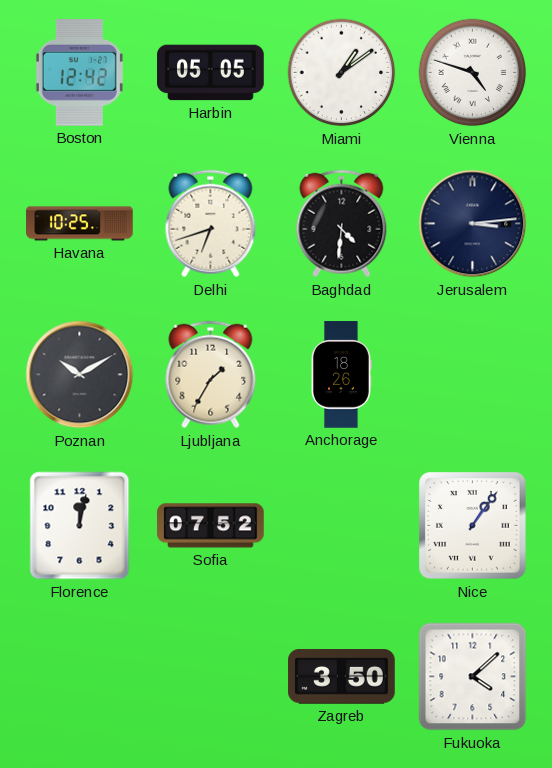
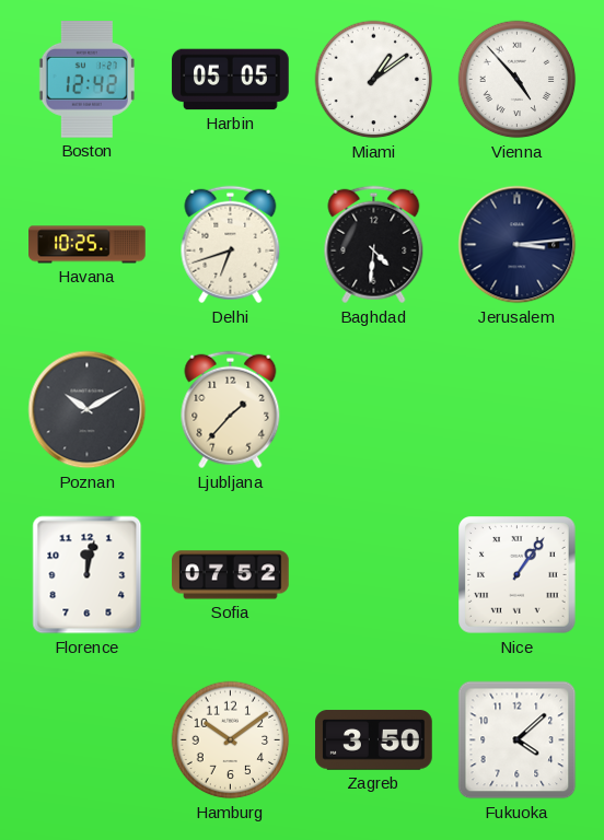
Vienna: 4:48 -> 4:53
Ljubljana: 1:35 -> 1:37
Anchorage: 18:26 -> none
Hamburg: none -> 10:09
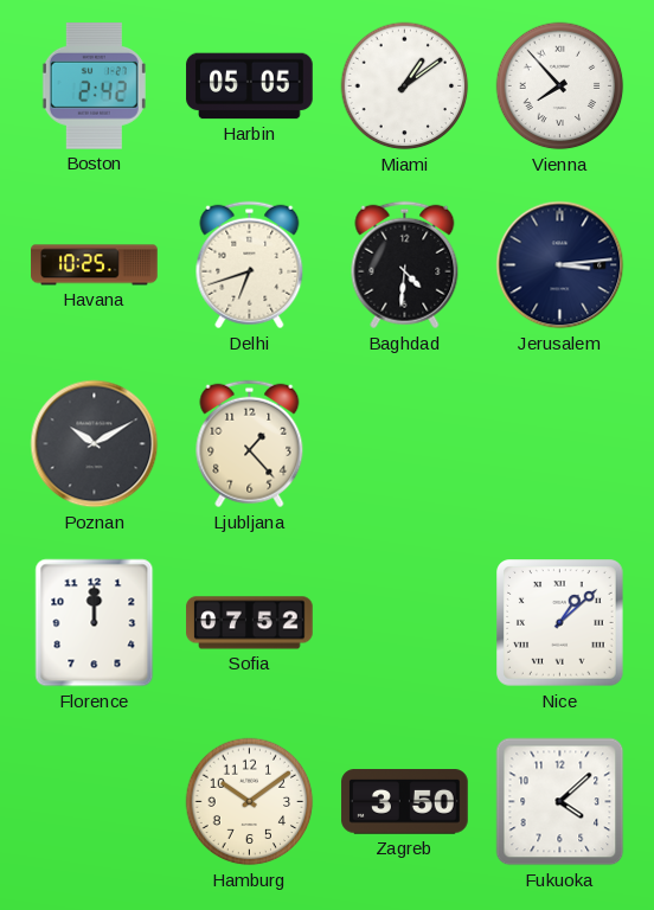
Boston: 12:42 -> 2:42
Vienna: 4:53 -> 7:53
Ljubljana: 1:37 -> 1:23
Florence: 12:02 -> 12:00
Nice: 1:06 -> 1:08
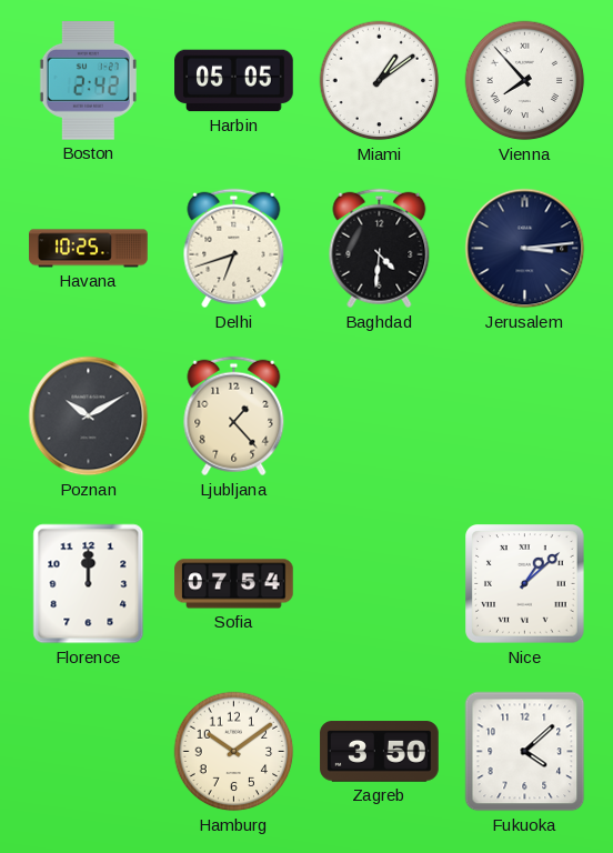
Sofia: 07:52 -> 07:54
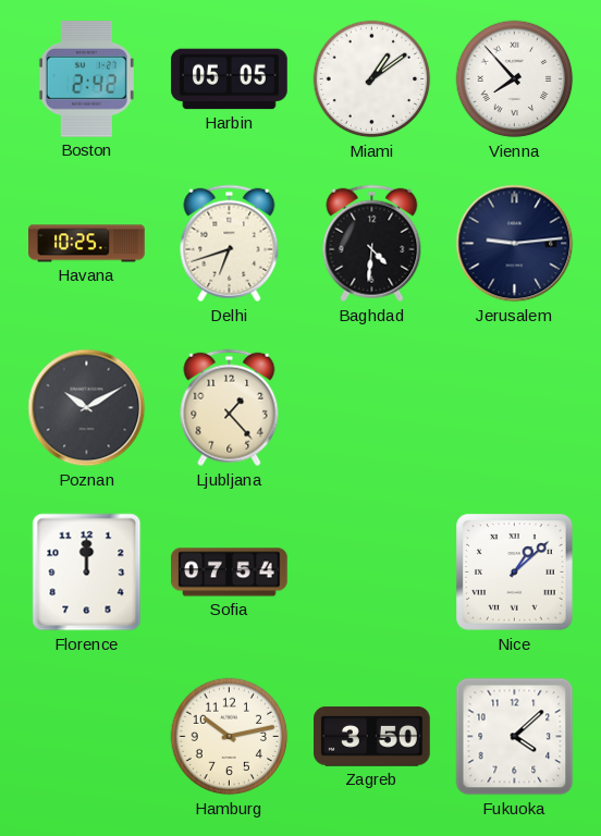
Jerusalem: 3:14 -> 9:14
Hamburg: 10:09 -> 10:13
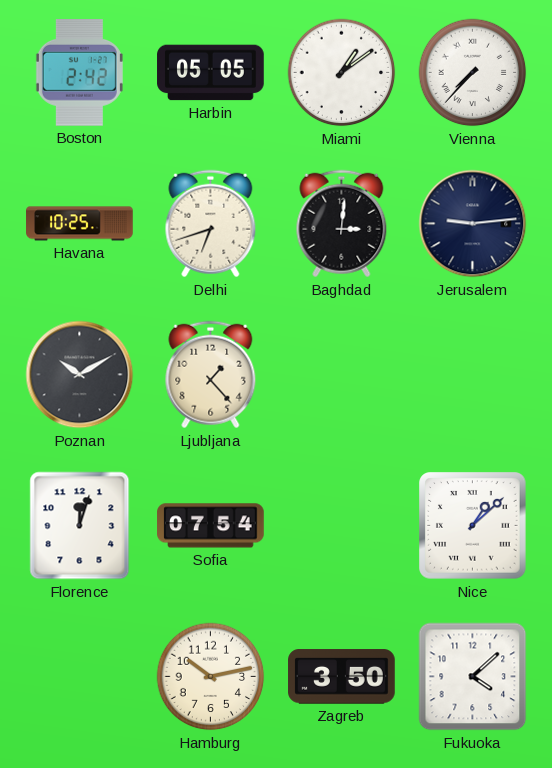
Vienna: 7:53 -> 7:37
Baghdad: 4:31 -> 3:01
Florence: 12:00 -> 12:03
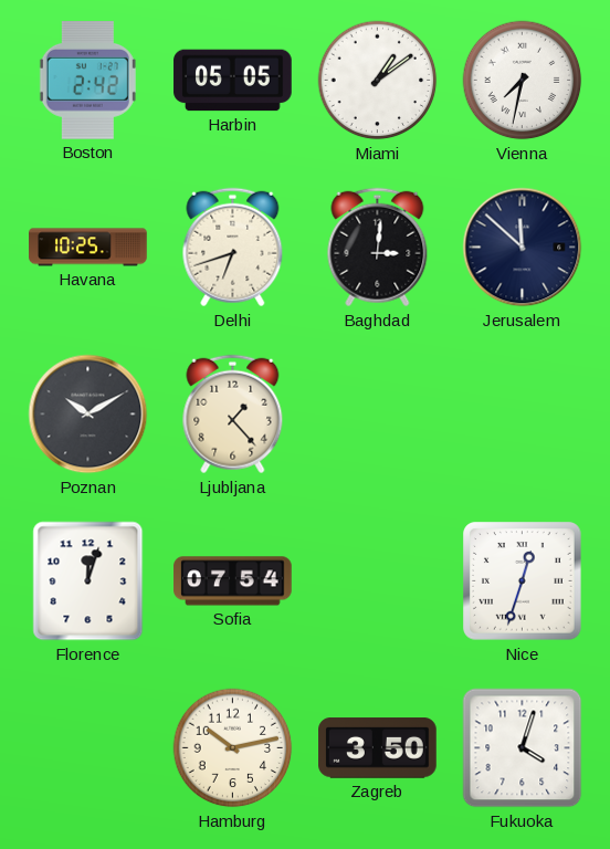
Vienna: 7:37 -> 7:32
Jerusalem: 9:14 -> 11:52
Nice: 1:08 -> 12:33
Fukuoka: 4:08 -> 4:03
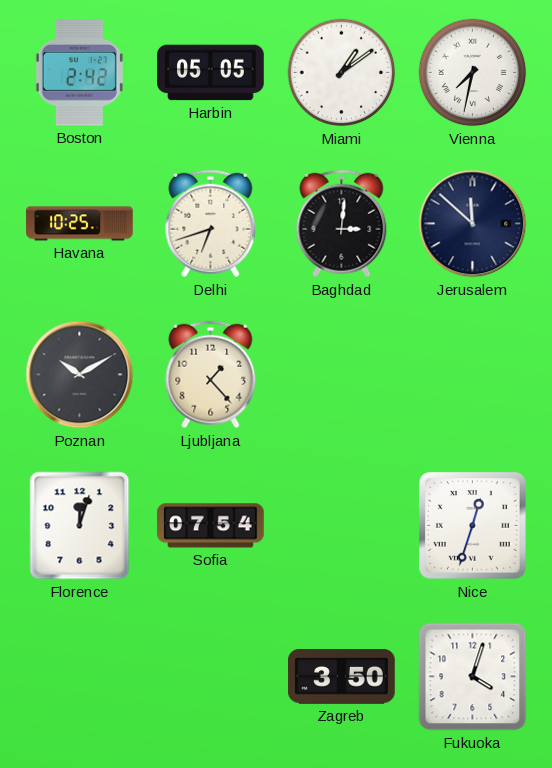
Hamburg: 10:13 -> none
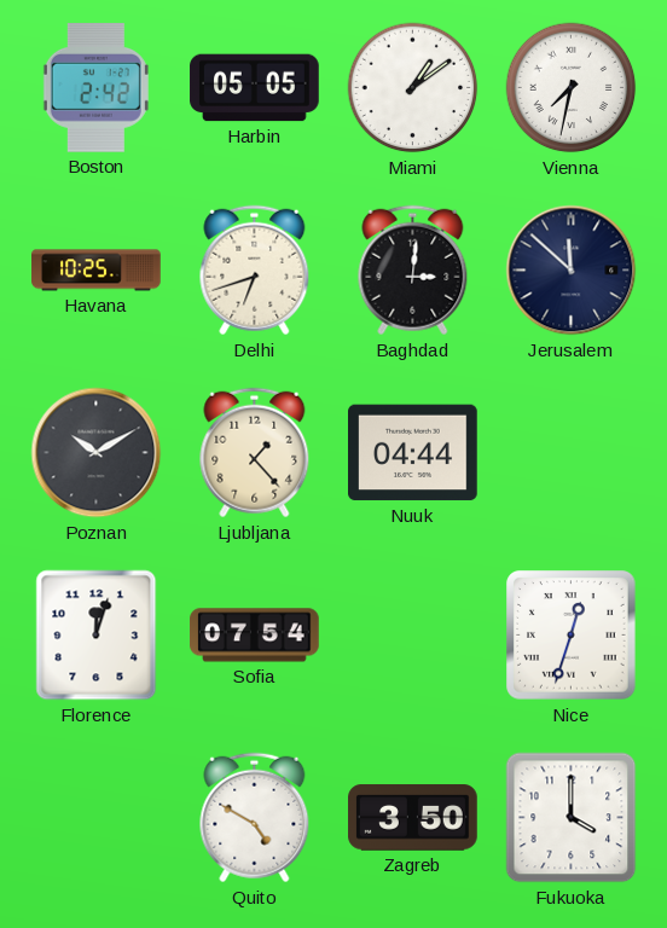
Nuuk: none -> 04:44
Quito: none -> 4:50
Fukuoka: 4:03 -> 4:00
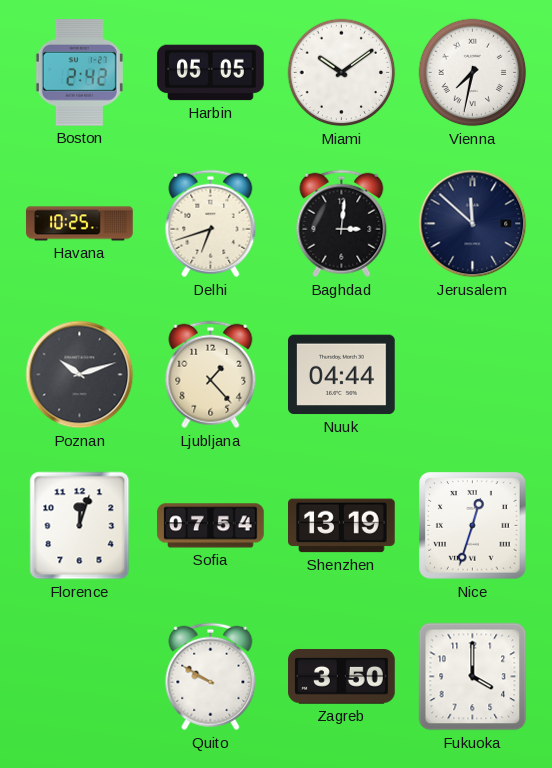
Miami: 1:09 -> 10:09
Poznan: 10:10 -> 10:12
Shenzhen: none -> 13:19
Quito: 4:50 -> 9:50
